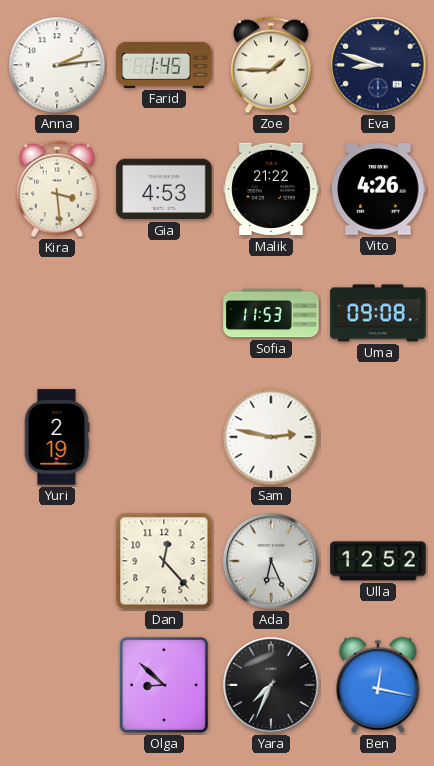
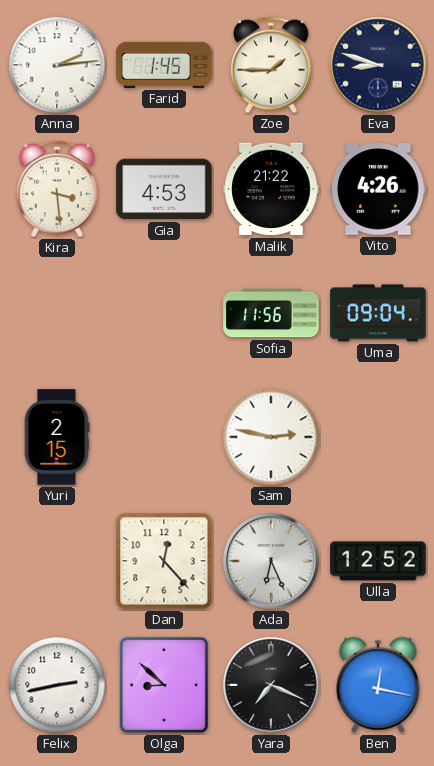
Sofia: 11:53 -> 11:56
Uma: 09:08 -> 09:04
Yuri: 2:19 -> 2:15
Felix: none -> 2:43
Yara: 7:34 -> 7:19
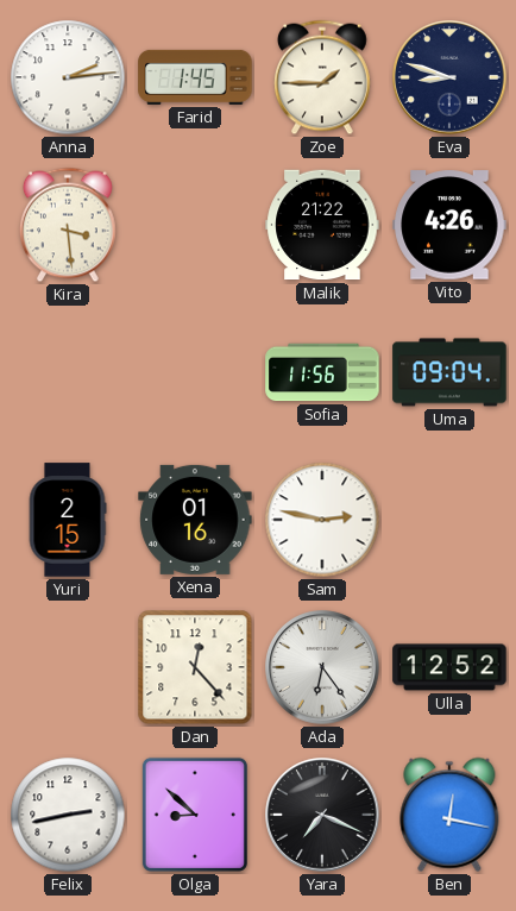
Gia: 4:53 -> none
Xena: none -> 01:16
Ada: 6:26 -> 6:24
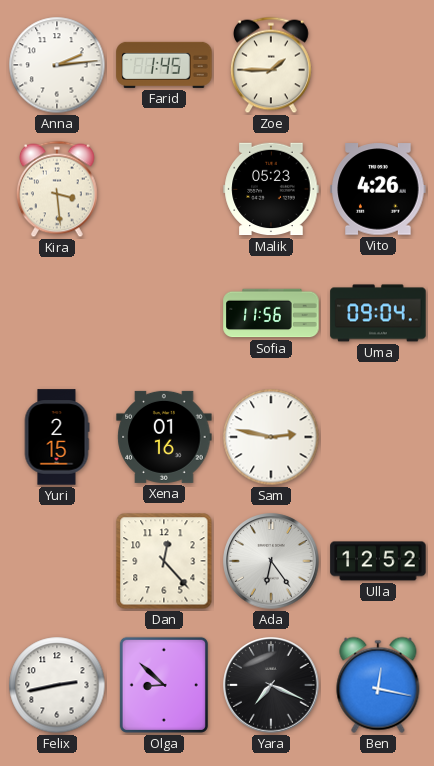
Eva: 8:48 -> none
Malik: 21:22 -> 05:23
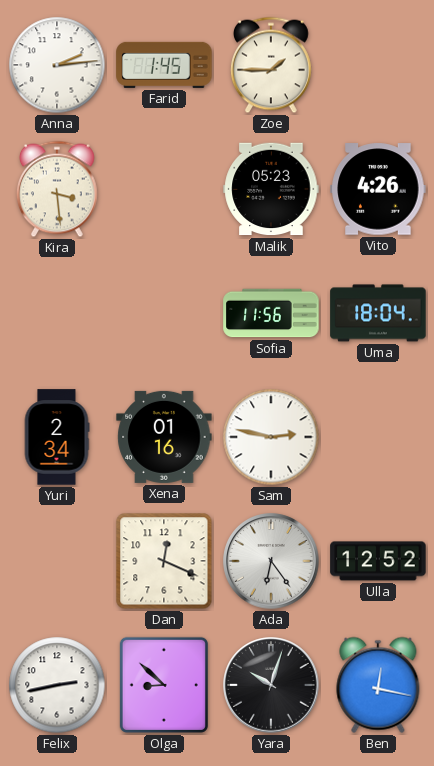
Uma: 09:04 -> 18:04
Yuri: 2:15 -> 2:34
Dan: 12:23 -> 12:19
Yara: 7:19 -> 10:03
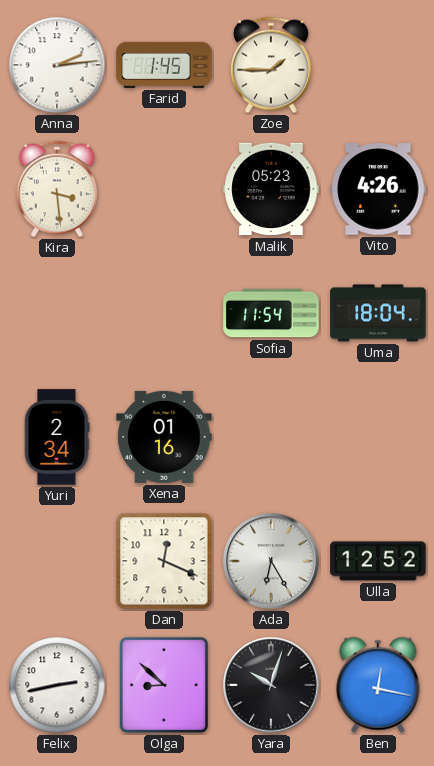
Sofia: 11:56 -> 11:54
Sam: 2:47 -> none
Ada: 6:24 -> 6:25
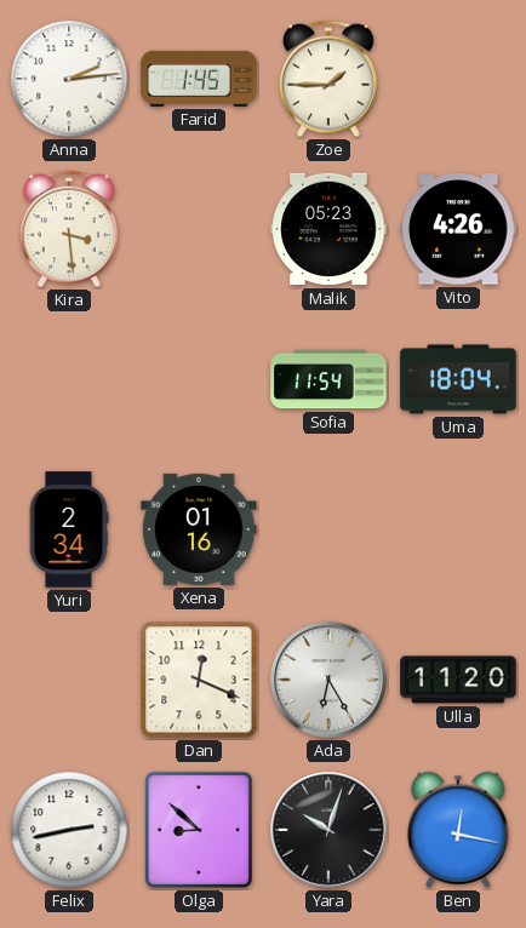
Ulla: 12:52 -> 11:20
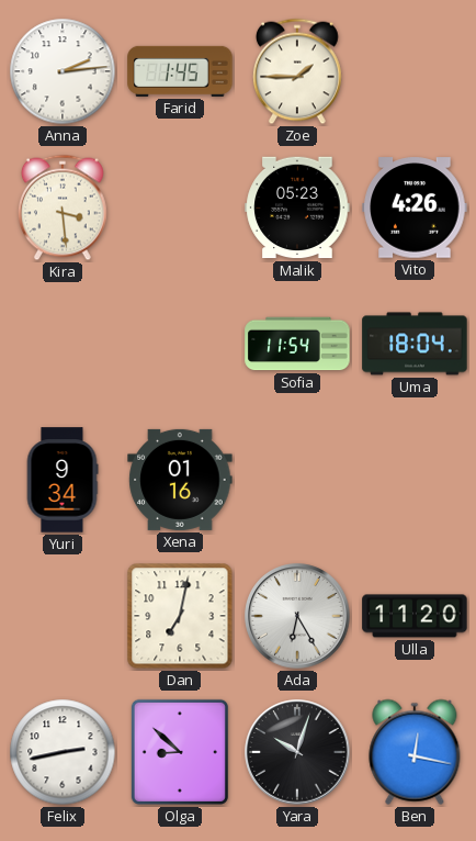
Yuri: 2:34 -> 9:34
Dan: 12:19 -> 7:02
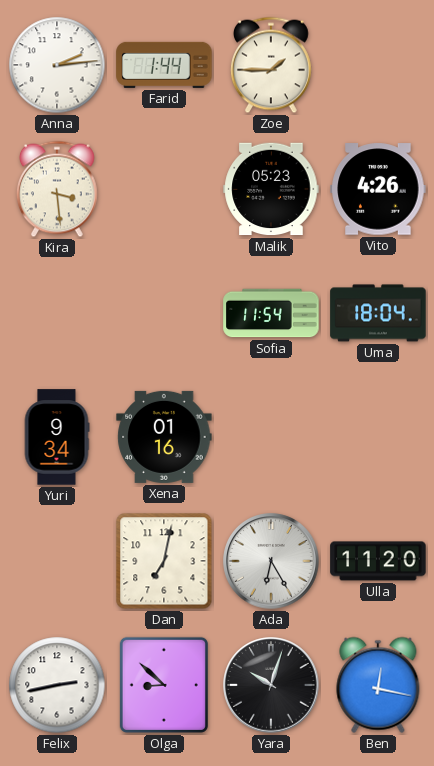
Farid: 1:45 -> 1:44
